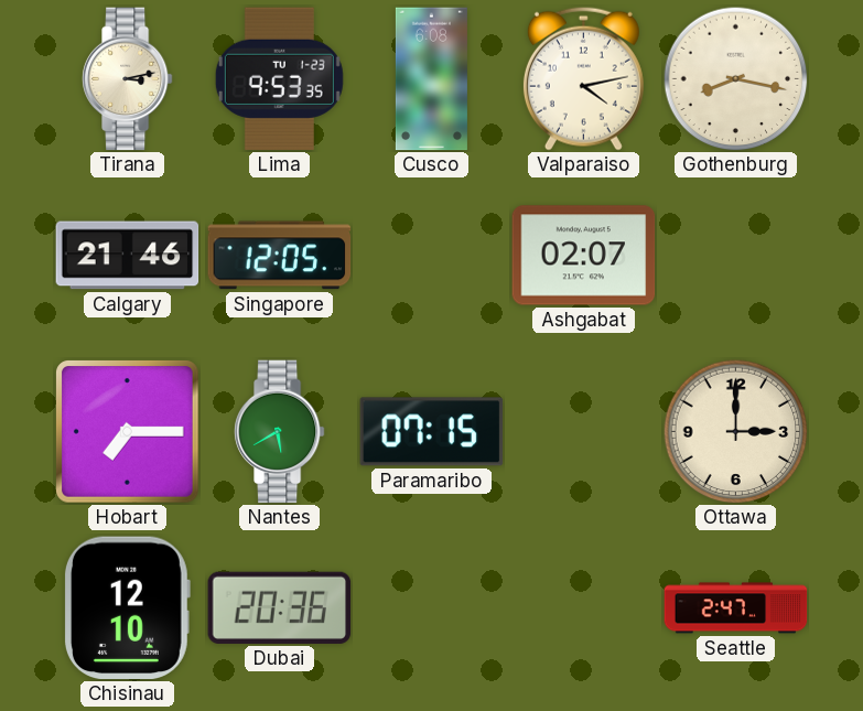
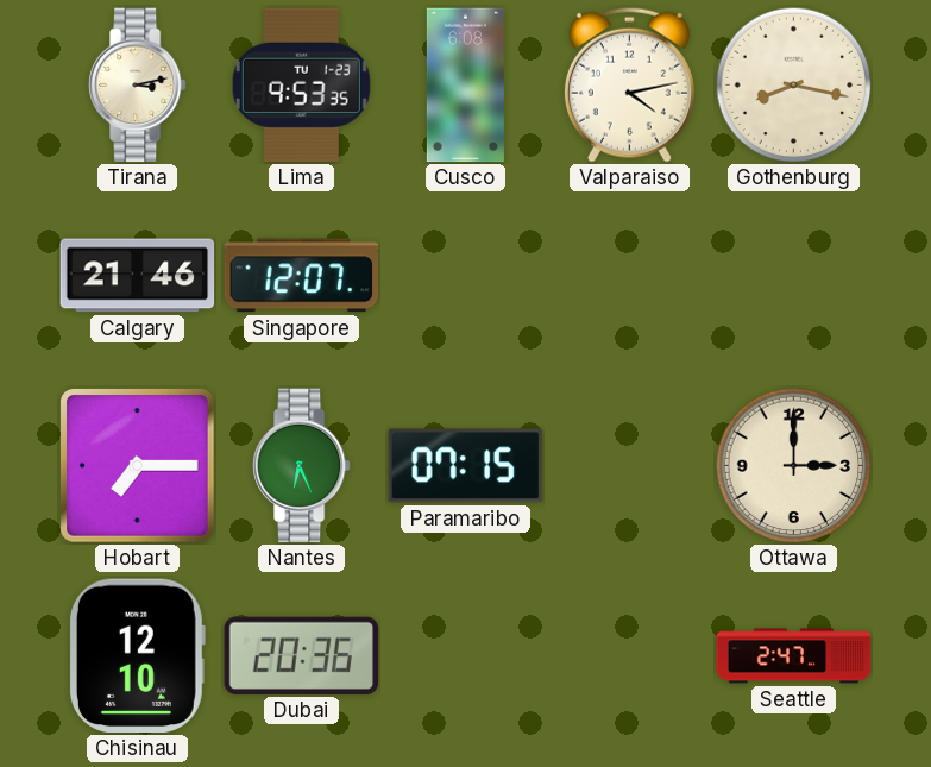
Singapore: 12:05 -> 12:07
Ashgabat: 02:07 -> none
Nantes: 5:40 -> 6:26
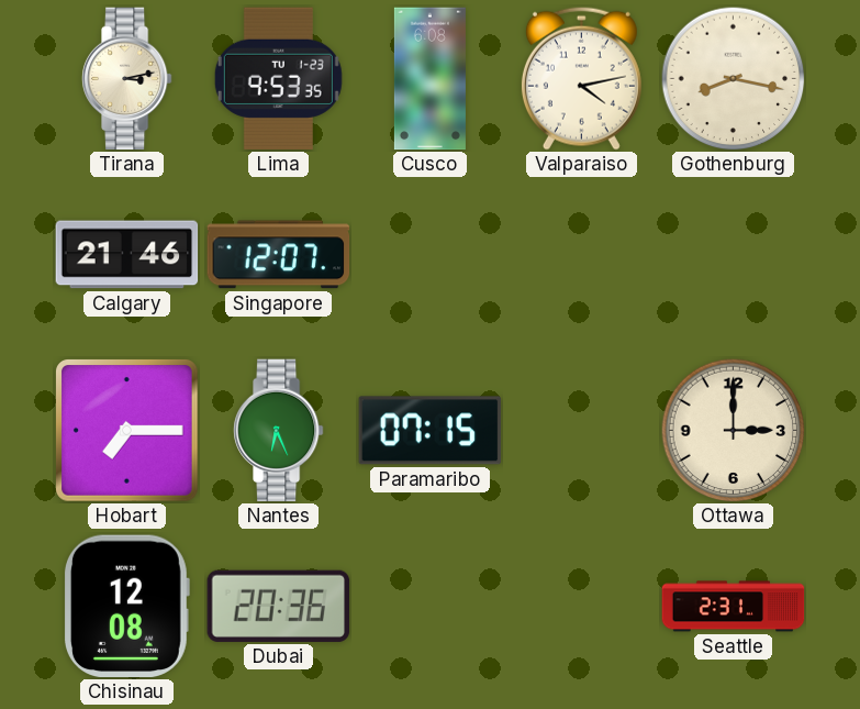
Chisinau: 12:10 -> 12:08
Seattle: 2:47 -> 2:31
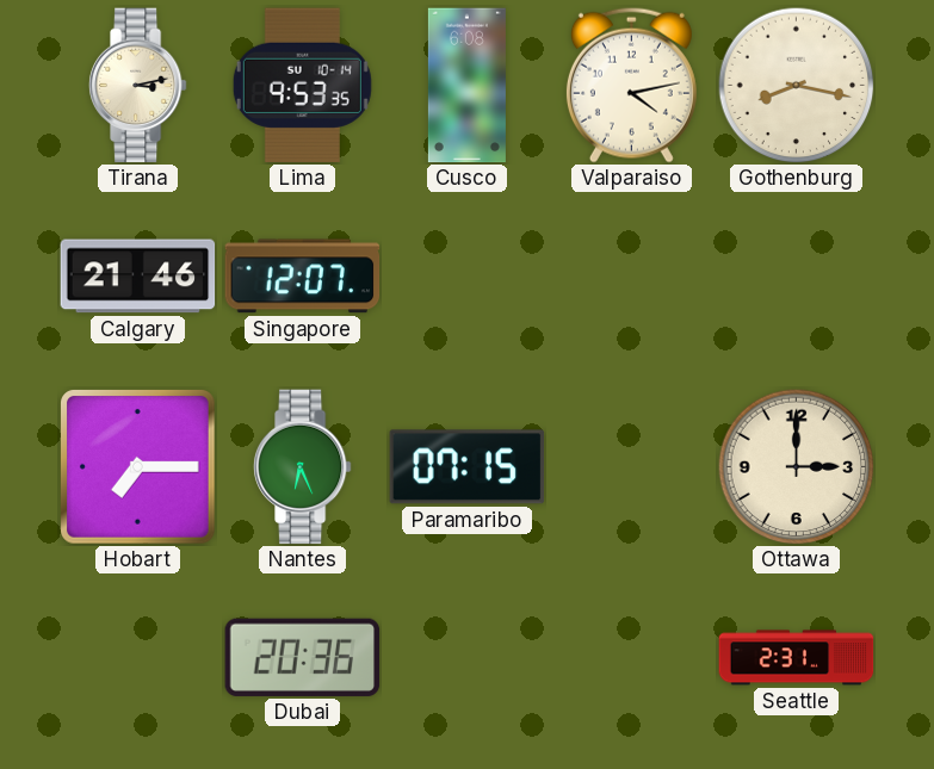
Lima date: TU 1-23 -> SU 10-14
Chisinau: 12:08 -> none
